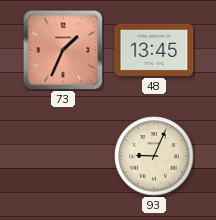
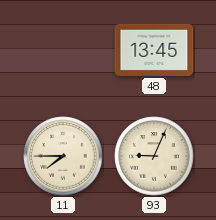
73: 1:34 -> none
11: none -> 7:45
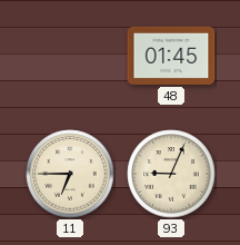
48: 13:45 -> 01:45
11: 7:45 -> 6:45
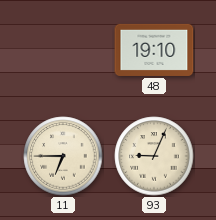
48: 01:45 -> 19:10
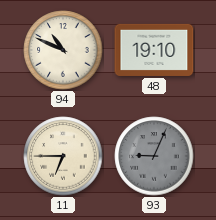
94: none -> 10:49
93 dial: cream -> grey
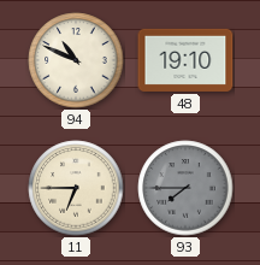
93: 9:04 -> 7:45
